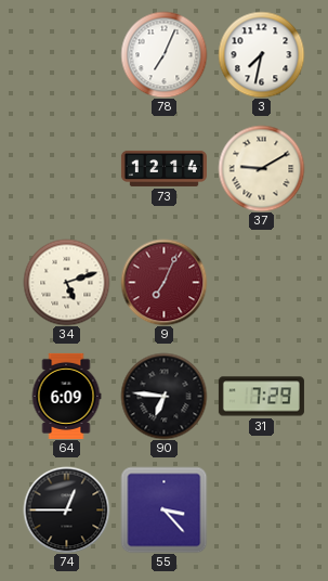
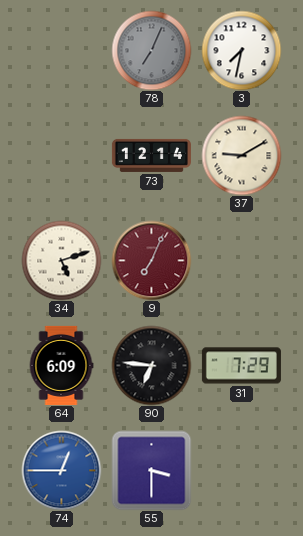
78 dial: white -> grey
74 dial: black -> blue
55: 3:23 -> 3:30
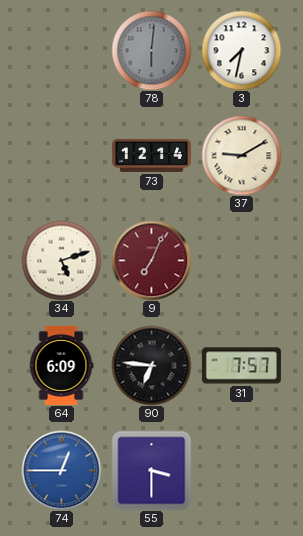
78: 7:04 -> 6:01
31: 7:29 -> 7:57
